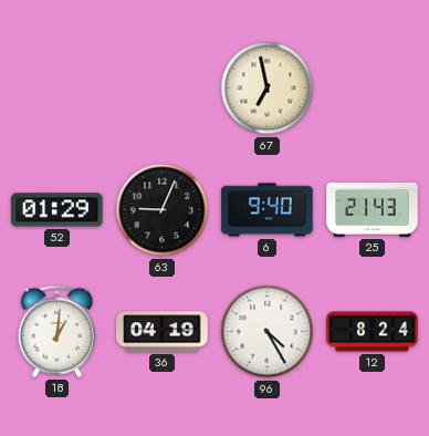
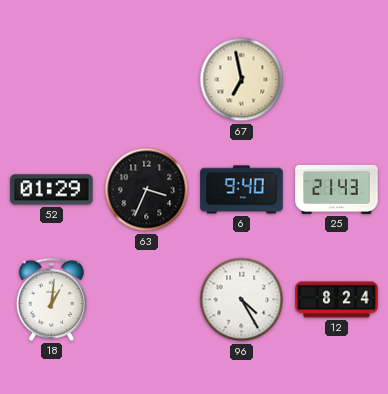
63: 9:04 -> 3:34
36: 04:19 -> none
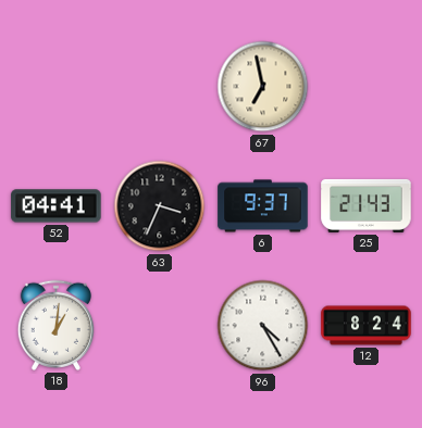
52: 01:29 -> 04:41
6: 9:40 -> 9:37
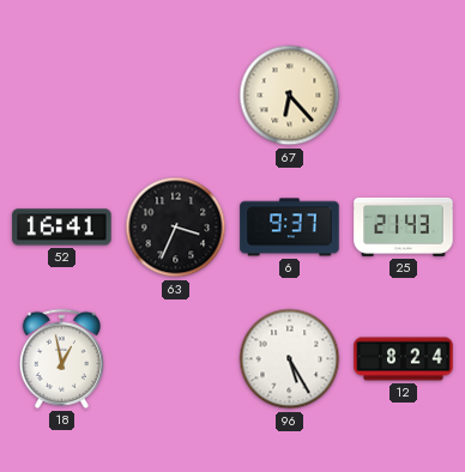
67: 6:58 -> 6:23
52: 04:41 -> 16:41
18: 1:01 -> 12:58
96: 4:25 -> 5:25
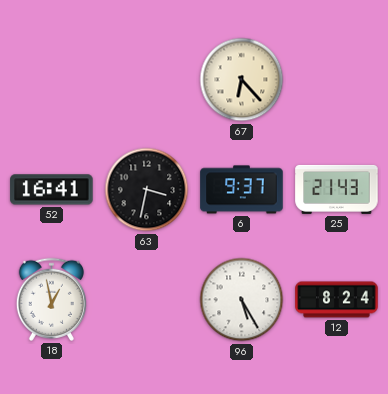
63: 3:34 -> 3:32
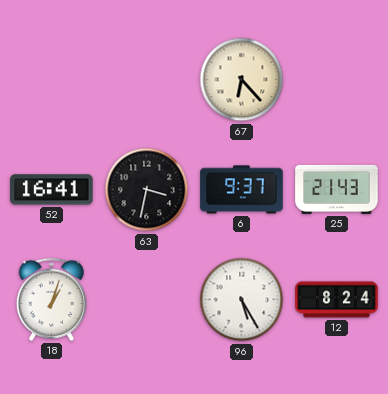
18: 12:58 -> 1:03
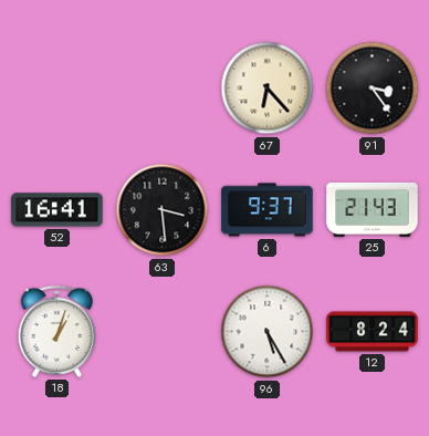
91: none -> 3:24
63: 3:32 -> 3:29
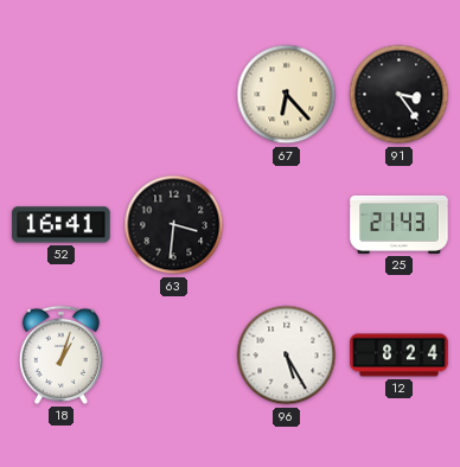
63: 3:29 -> 3:31
6: 9:37 -> none
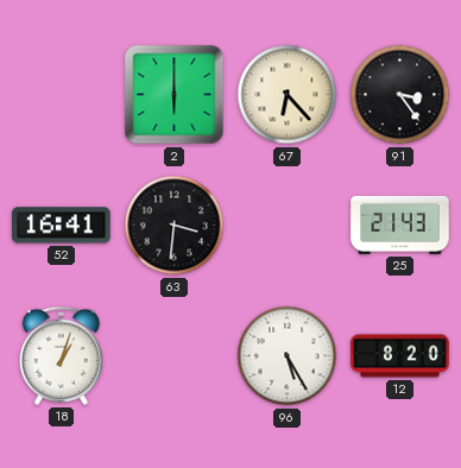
2: none -> 6:00
12: 8:24 -> 8:20
